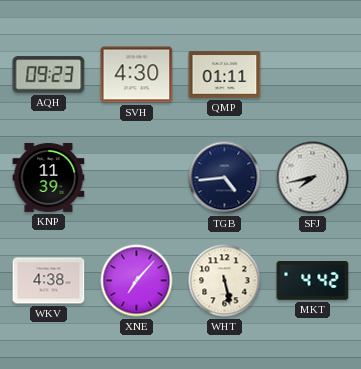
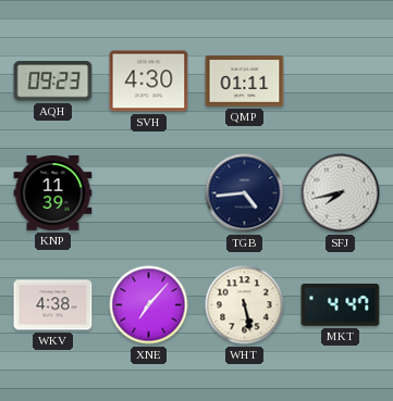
MKT: 4:42 -> 4:47
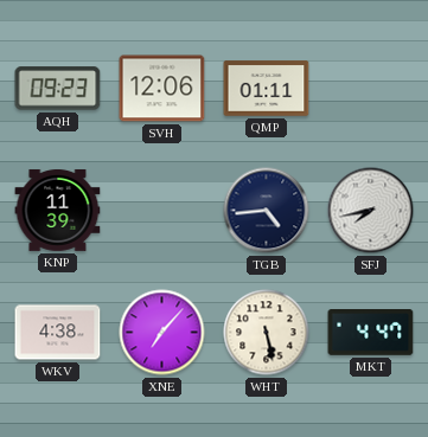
SVH: 4:30 -> 12:06
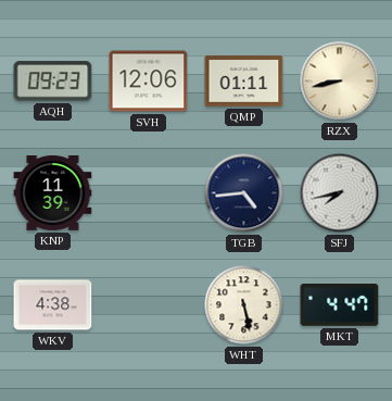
RZX: none -> 8:43
XNE: 7:07 -> none
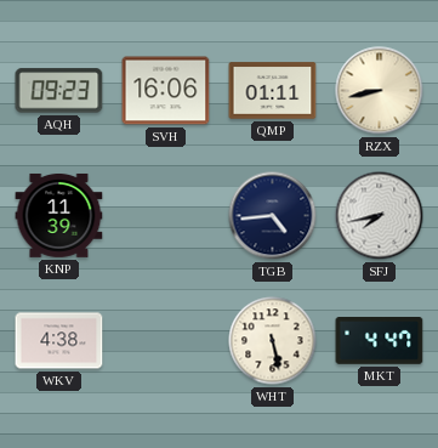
SVH: 12:06 -> 16:06
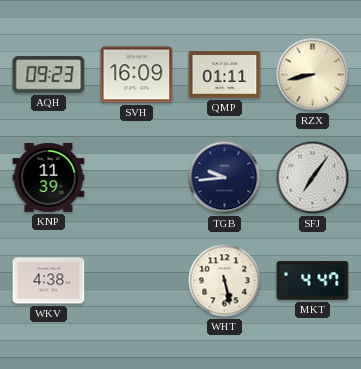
SVH: 16:06 -> 16:09
TGB: 4:44 -> 9:44
SFJ: 7:43 -> 7:06
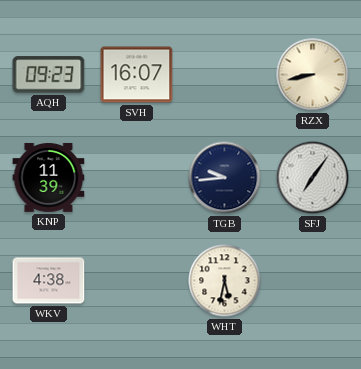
SVH: 16:09 -> 16:07
QMP: 01:11 -> none
WHT: 5:28 -> 5:32
MKT: 4:47 -> none
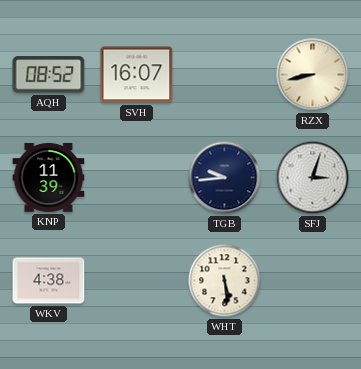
AQH: 09:23 -> 08:52
SFJ: 7:06 -> 3:03
WHT: 5:32 -> 5:29
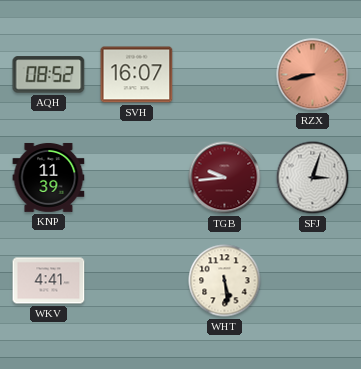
RZX dial: cream -> salmon
TGB dial: navy -> burgundy
WKV: 4:38 -> 4:41
